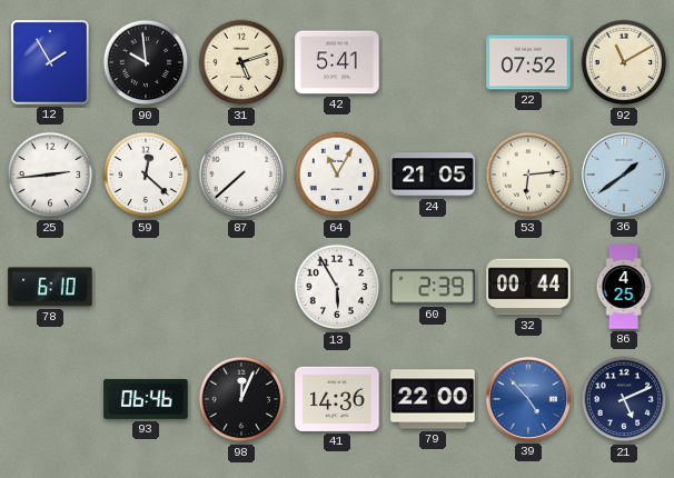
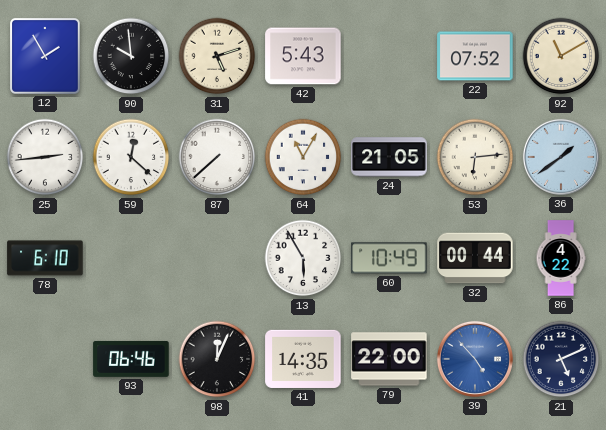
42: 5:41 -> 5:43
60: 2:39 -> 10:49
86: 4:25 -> 4:22
41: 14:36 -> 14:35
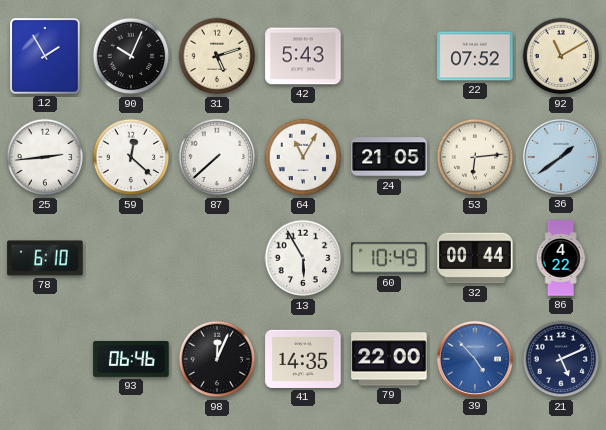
90: 9:59 -> 10:04
